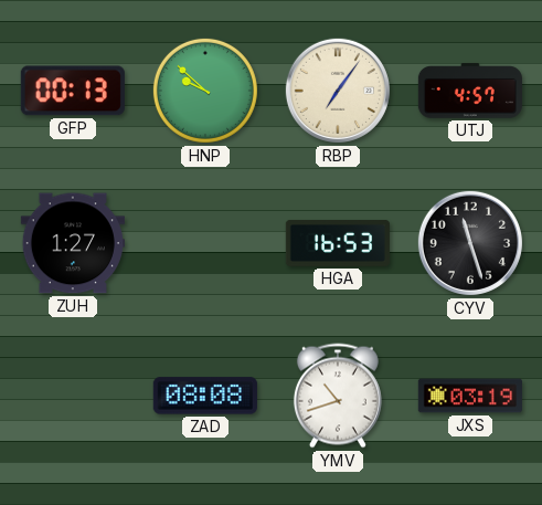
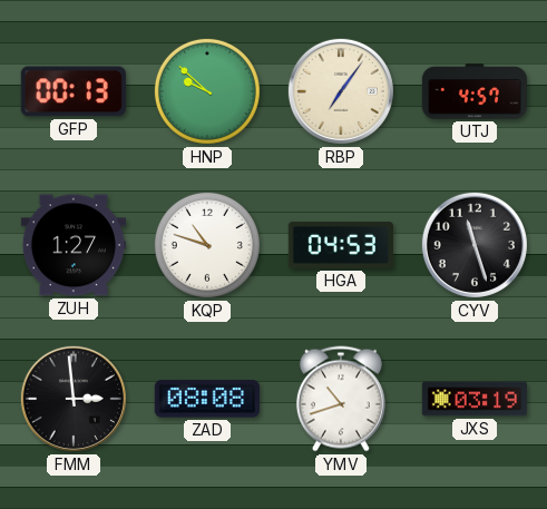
KQP: none -> 10:48
HGA: 16:53 -> 04:53
FMM: none -> 2:59
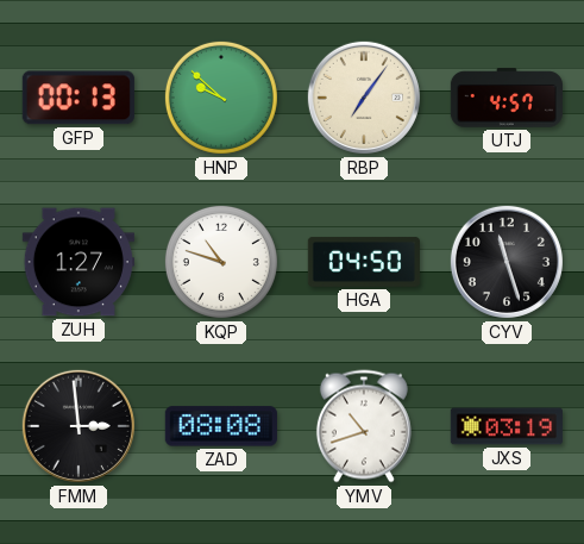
HGA: 04:53 -> 04:50
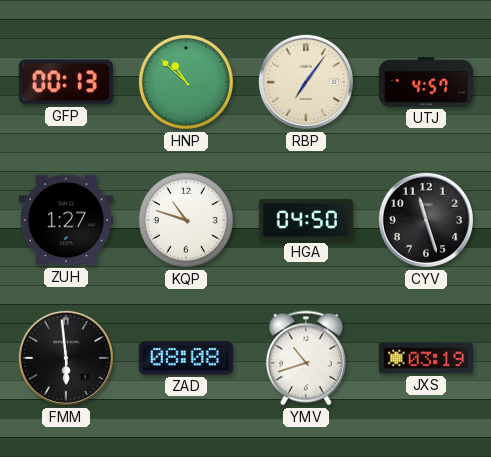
HNP: 9:52 -> 10:52
FMM: 2:59 -> 5:59
